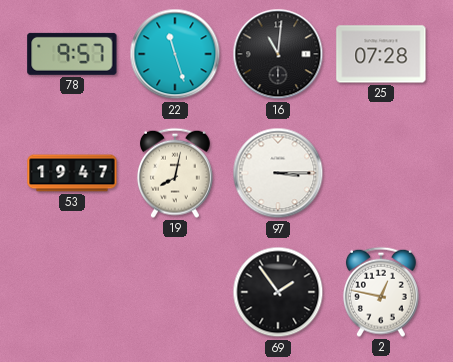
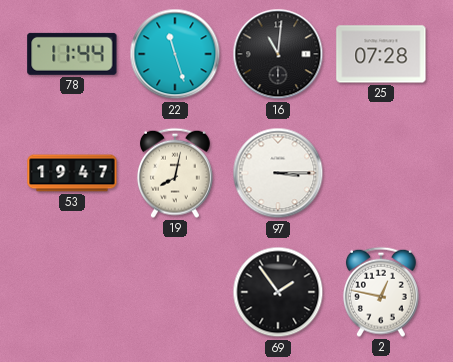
78: 9:57 -> 11:44
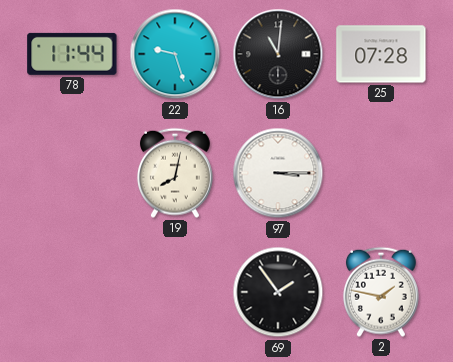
22: 11:27 -> 9:27
53: 19:47 -> none
2: 12:47 -> 1:47
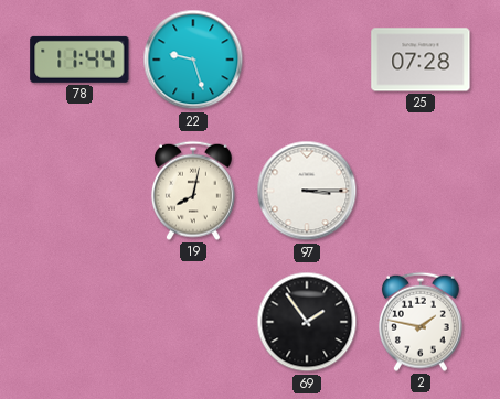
16: 11:01 -> none
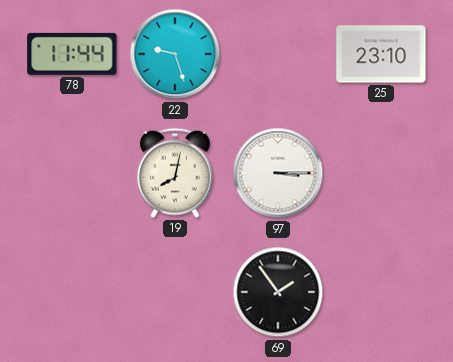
25: 07:28 -> 23:10
2: 1:47 -> none
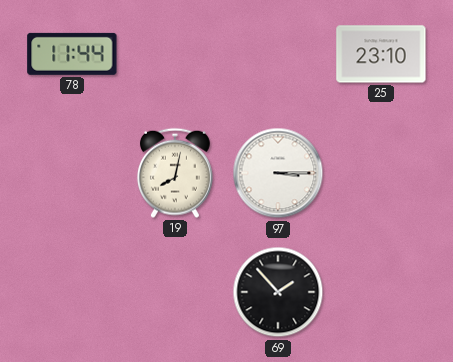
22: 9:27 -> none
69: 1:54 -> 1:53
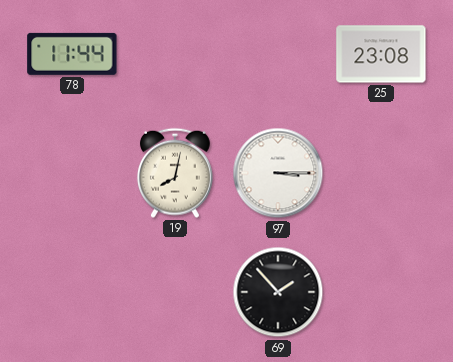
25: 23:10 -> 23:08
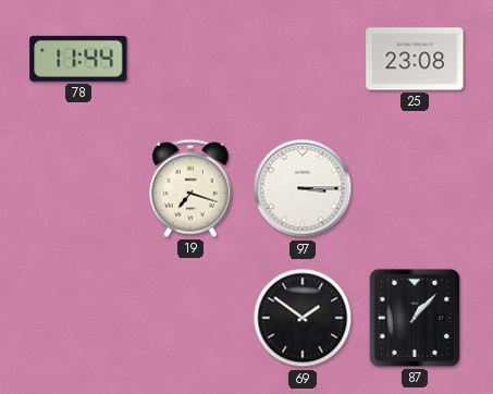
19: 8:02 -> 7:18
69: 1:53 -> 1:51
87: none -> 1:07
